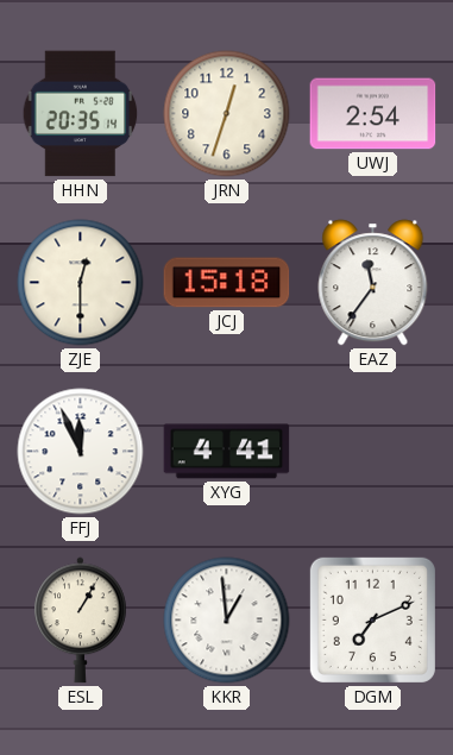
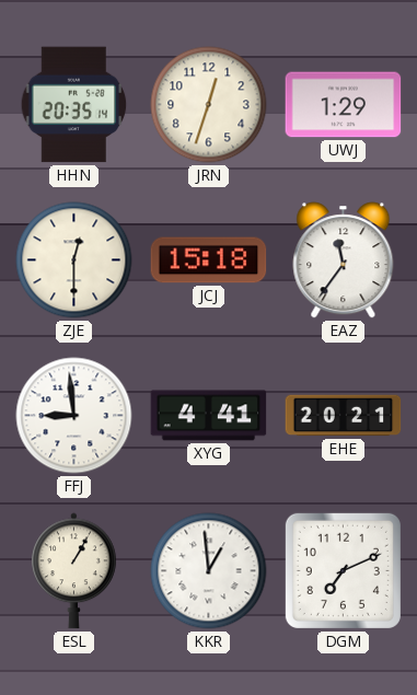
UWJ: 2:54 -> 1:29
FFJ: 11:56 -> 8:59
EHE: none -> 20:21
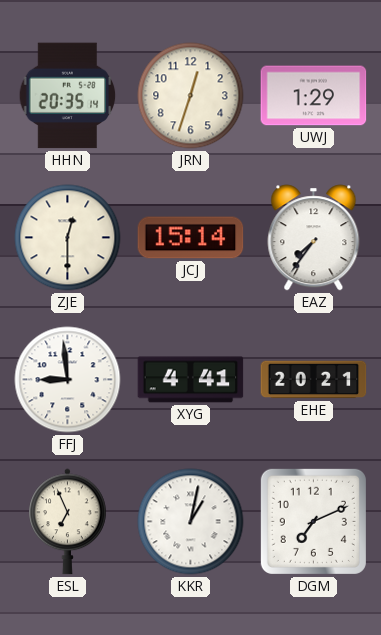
JCJ: 15:18 -> 15:14
EAZ: 11:36 -> 7:36
ESL: 1:05 -> 6:56
KKR: 12:59 -> 1:02
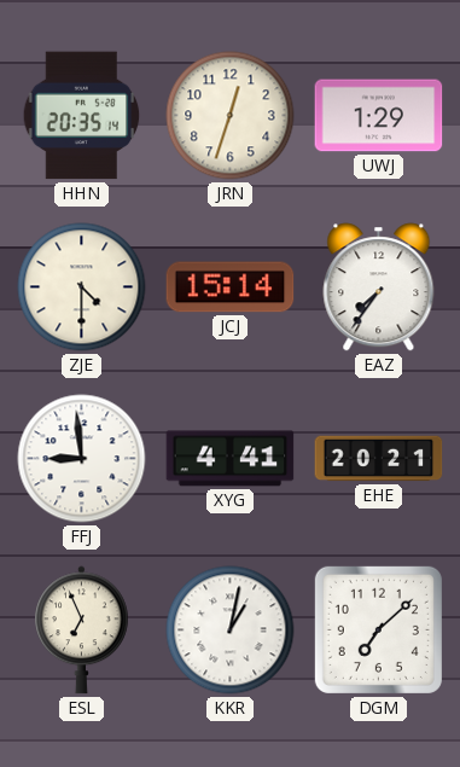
ZJE: 12:30 -> 4:30
DGM: 7:11 -> 7:08
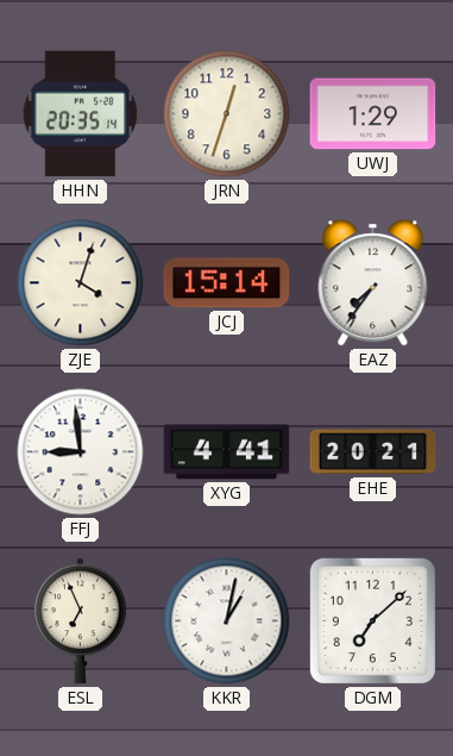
ZJE: 4:30 -> 4:03
